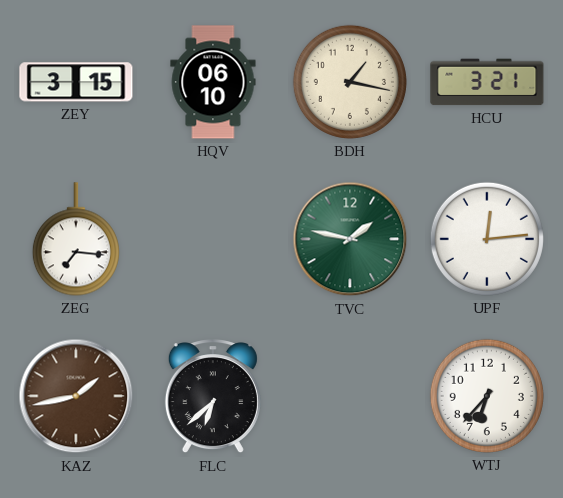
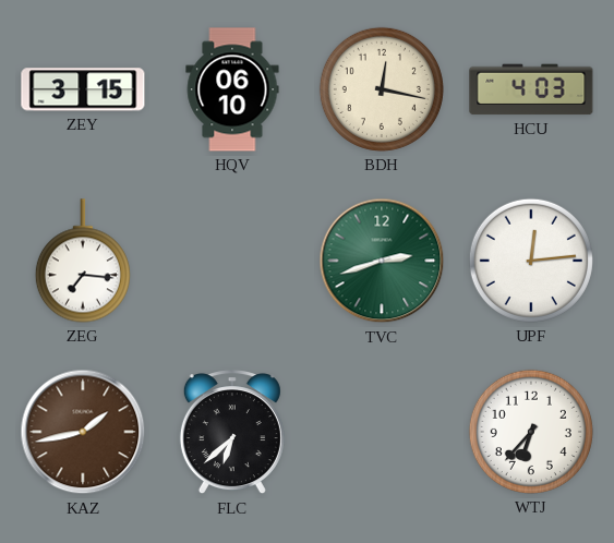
BDH: 1:17 -> 12:17
HCU: 3:21 -> 4:03
TVC: 1:47 -> 2:42
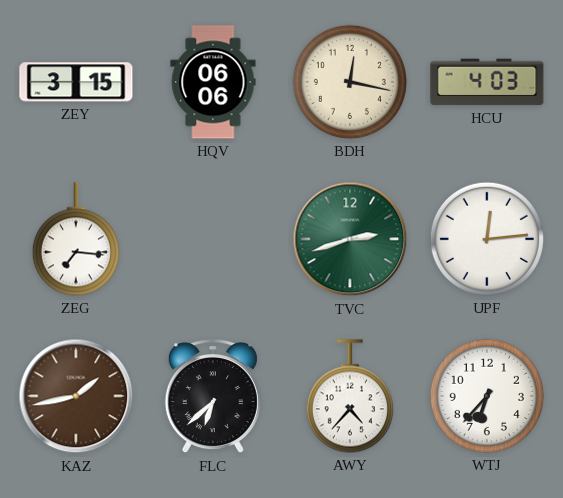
HQV: 06:10 -> 06:06
AWY: none -> 4:37
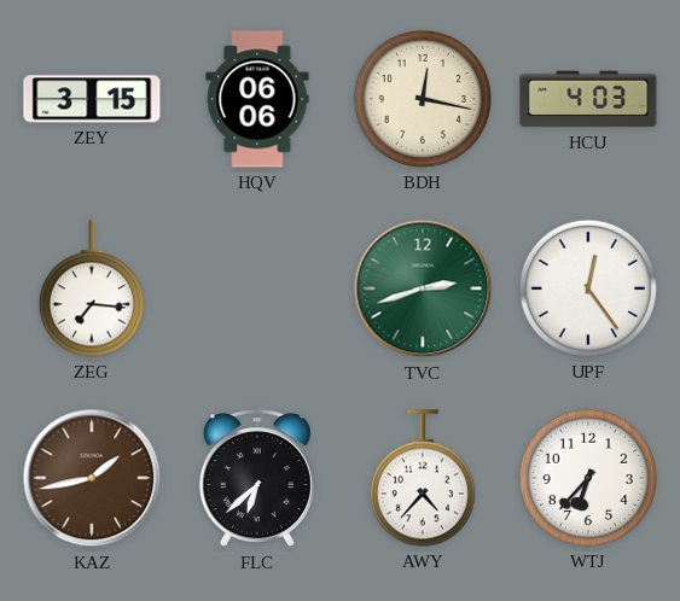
UPF: 12:14 -> 12:24
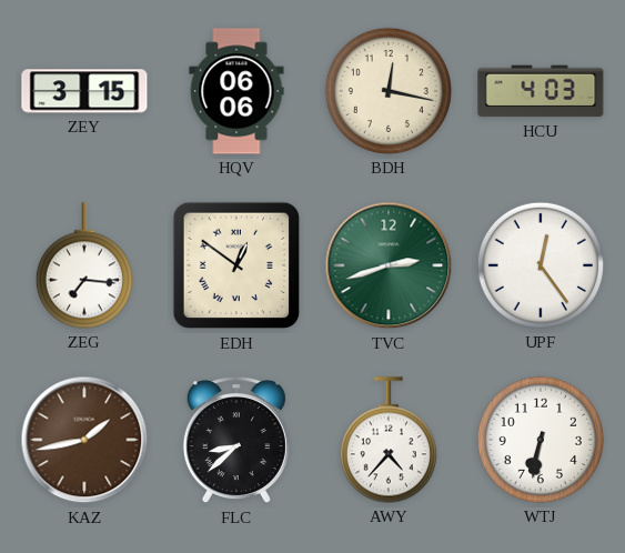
EDH: none -> 12:51
FLC: 6:38 -> 8:38
WTJ: 6:37 -> 6:32
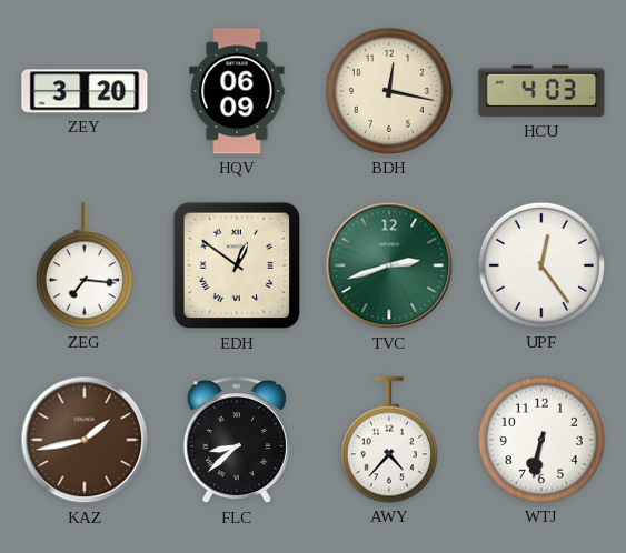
ZEY: 3:15 -> 3:20
HQV: 06:06 -> 06:09
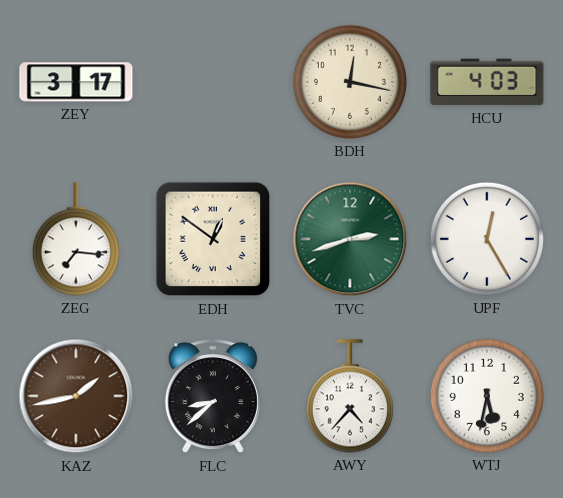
ZEY: 3:20 -> 3:17
HQV: 06:09 -> none
UPF: 12:24 -> 12:25
WTJ: 6:32 -> 5:32
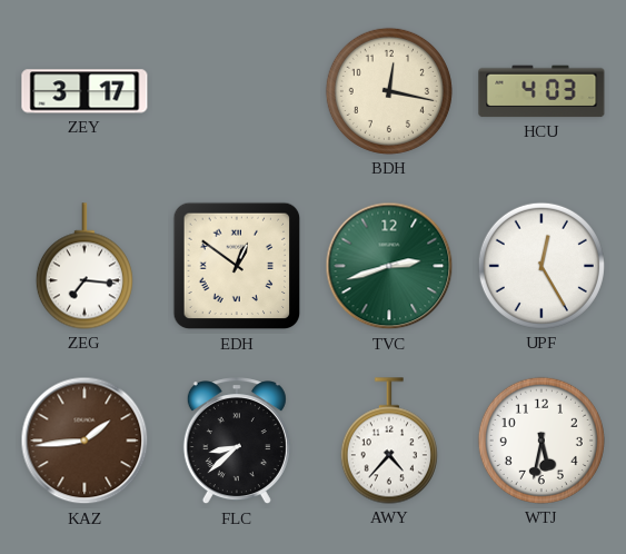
KAZ: 1:43 -> 1:44
